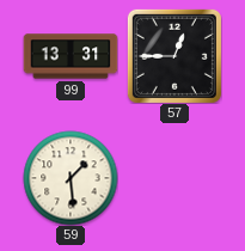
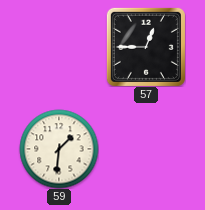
99: 13:31 -> none
59: 1:29 -> 1:31
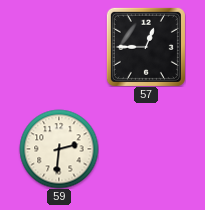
59: 1:31 -> 2:31
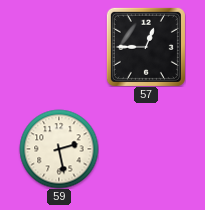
59: 2:31 -> 2:28
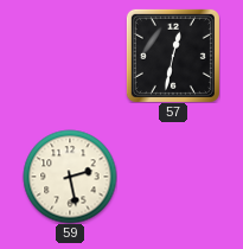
57: 12:45 -> 12:32
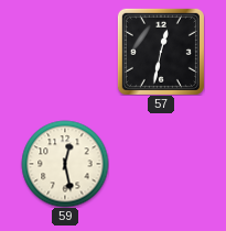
59: 2:28 -> 12:28
